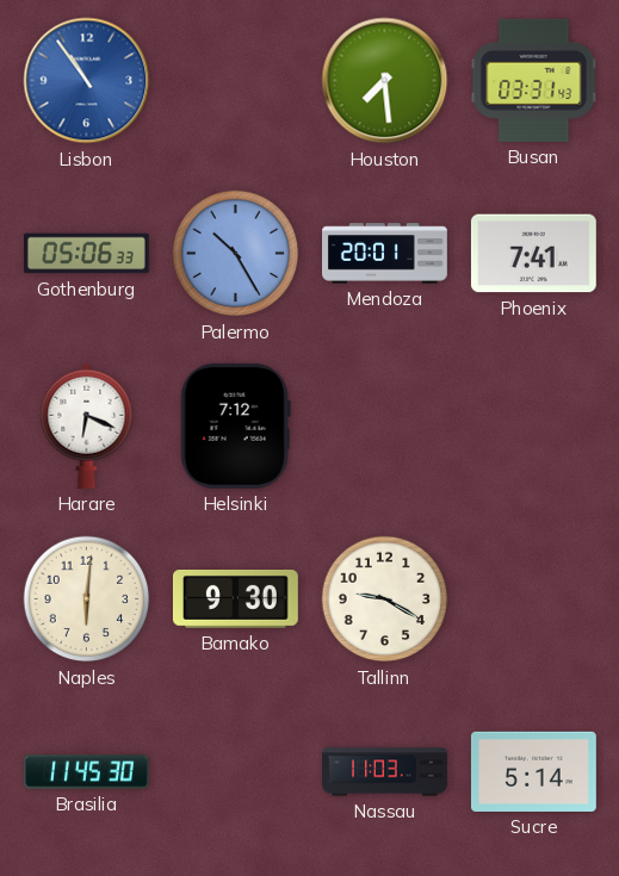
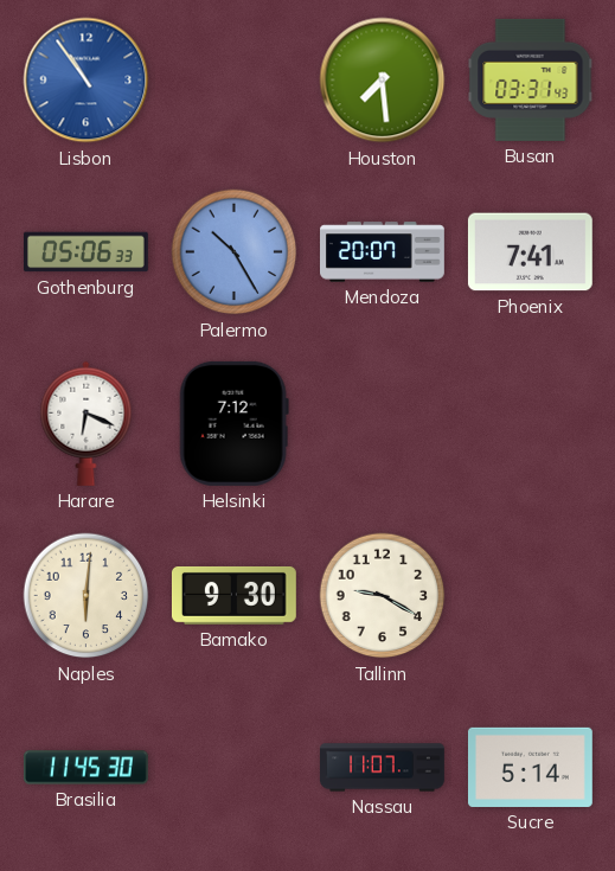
Mendoza: 20:01 -> 20:07
Nassau: 11:03 -> 11:07
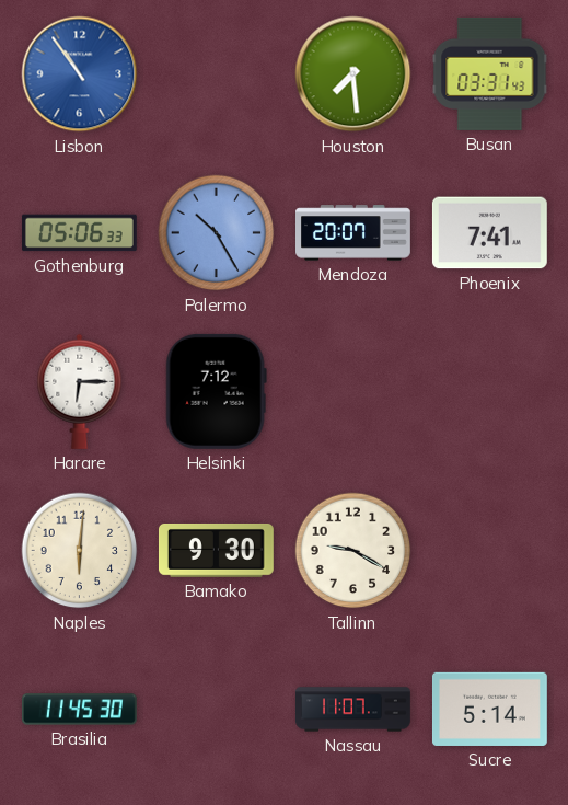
Harare: 6:19 -> 6:15
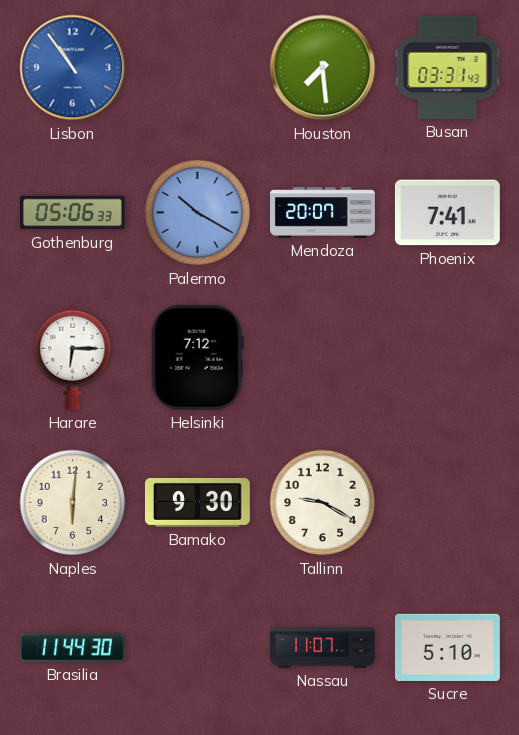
Palermo: 10:25 -> 10:20
Brasilia: 11:45 -> 11:44
Sucre: 5:14 -> 5:10
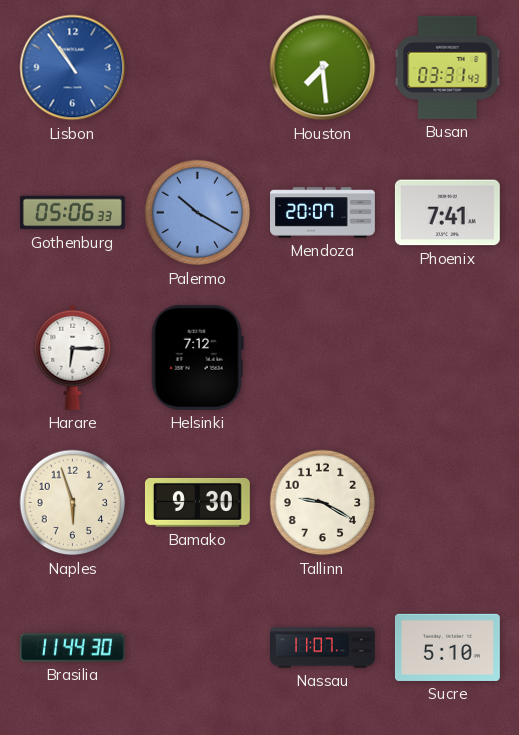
Naples: 6:01 -> 5:57
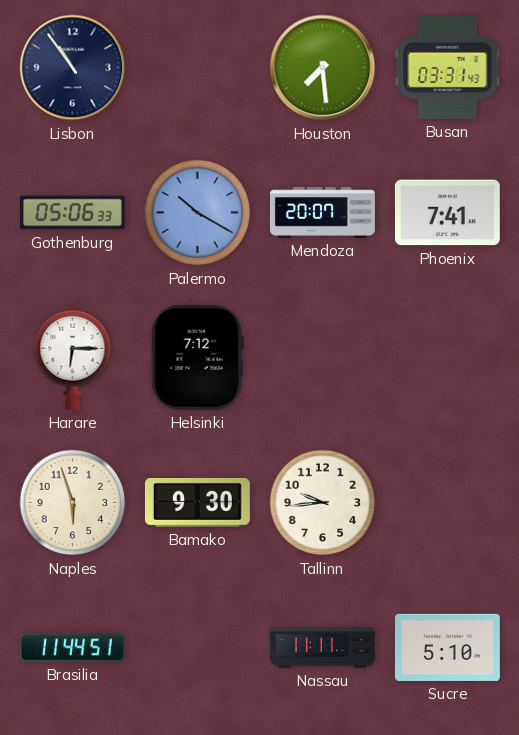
Lisbon dial: blue -> navy
Tallinn: 9:20 -> 9:44
Brasilia: 11:44:30 -> 11:44:51
Nassau: 11:07 -> 11:11
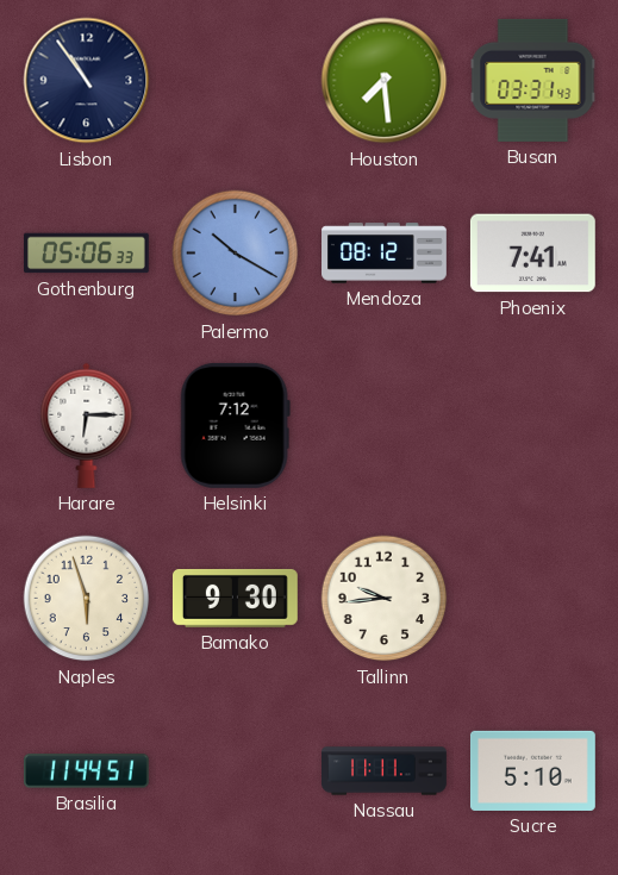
Mendoza: 20:07 -> 08:12
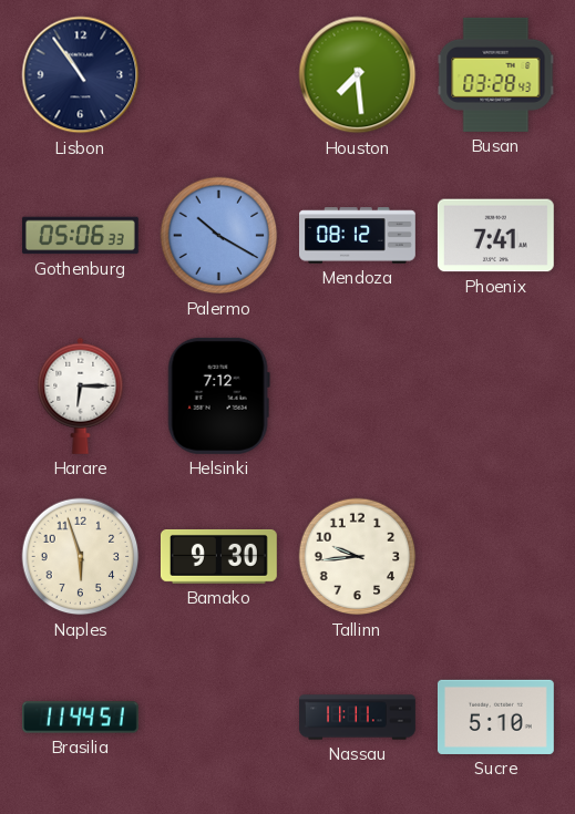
Busan: 03:31 -> 03:28
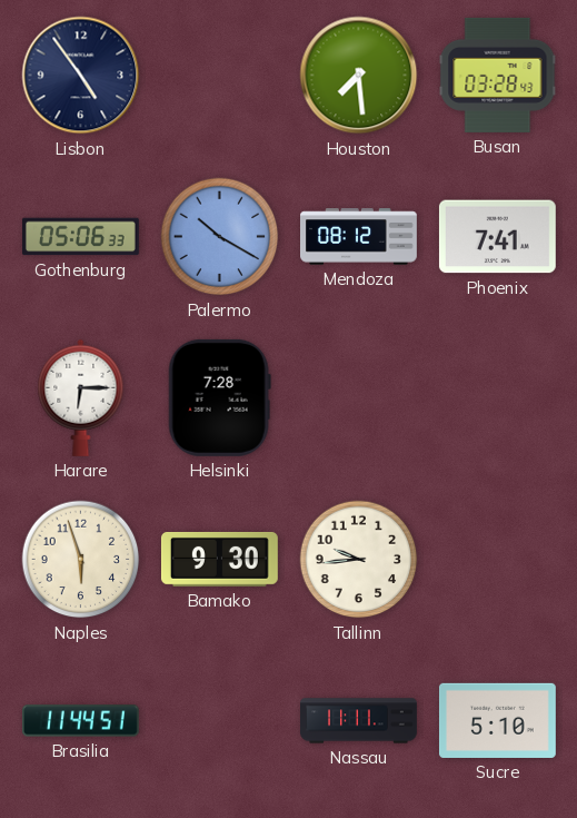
Lisbon: 10:54 -> 4:54
Helsinki: 7:12 -> 7:28
